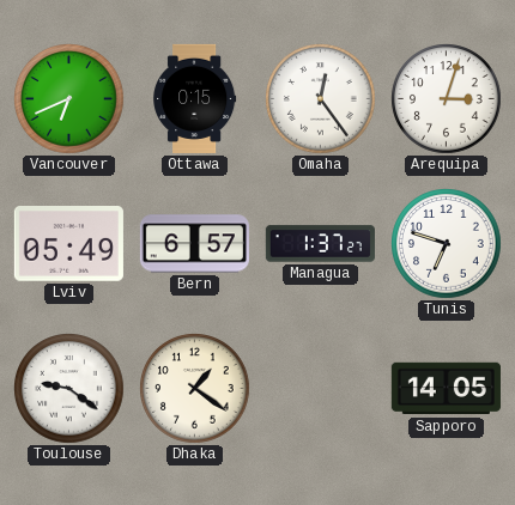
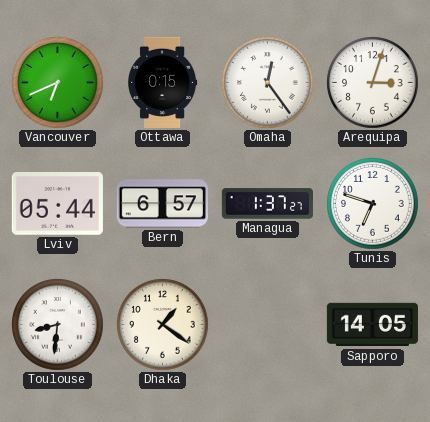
Lviv: 05:49 -> 05:44
Toulouse: 9:21 -> 8:31
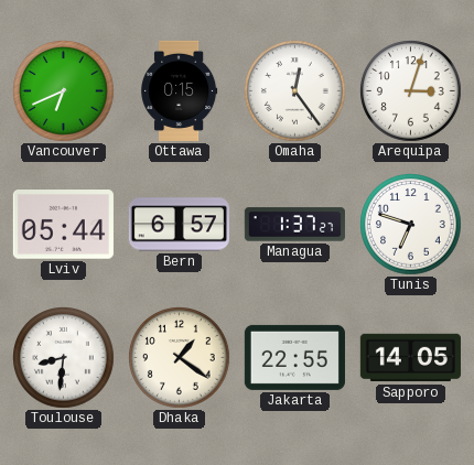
Jakarta: none -> 22:55
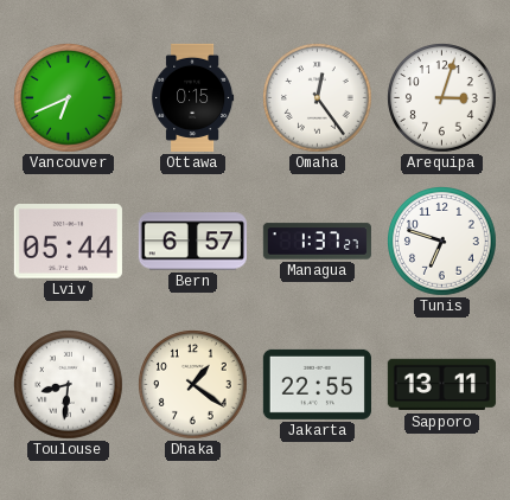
Sapporo: 14:05 -> 13:11
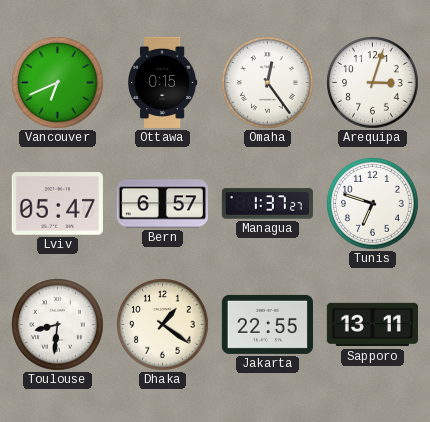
Lviv: 05:44 -> 05:47
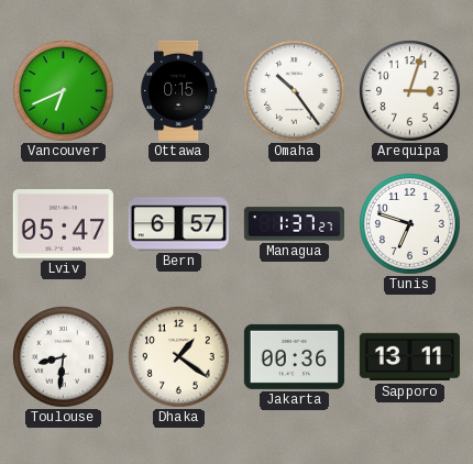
Omaha: 12:24 -> 10:24
Jakarta: 22:55 -> 00:36
